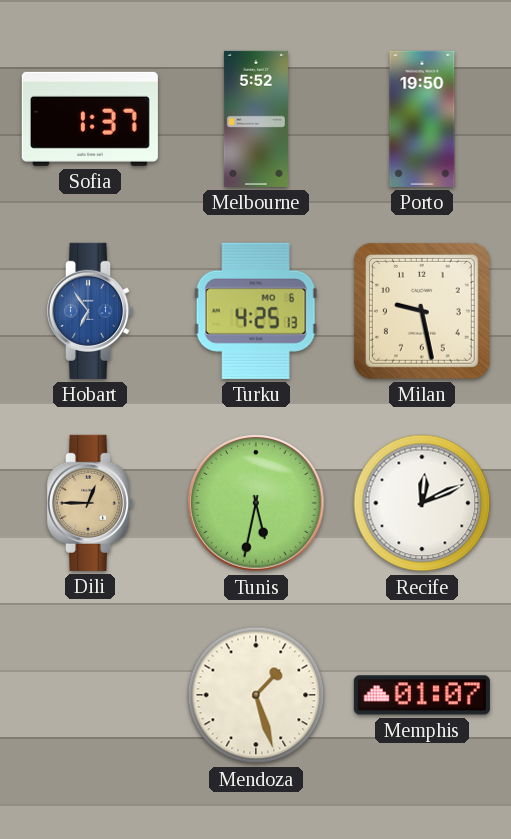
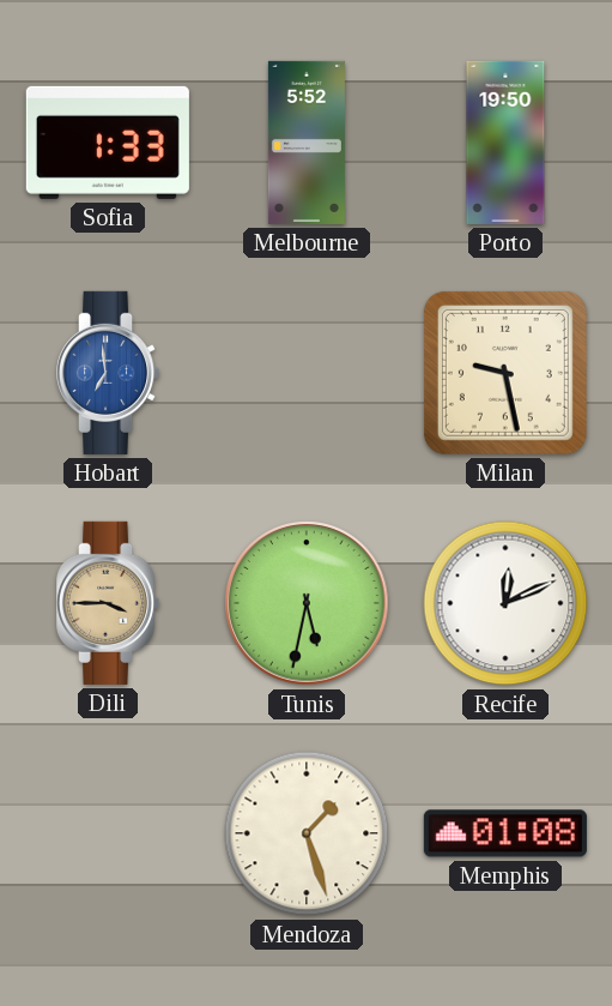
Sofia: 1:37 -> 1:33
Hobart: 6:54 -> 6:59
Turku: 4:25 -> none
Dili: 12:45 -> 3:45
Memphis: 01:07 -> 01:08
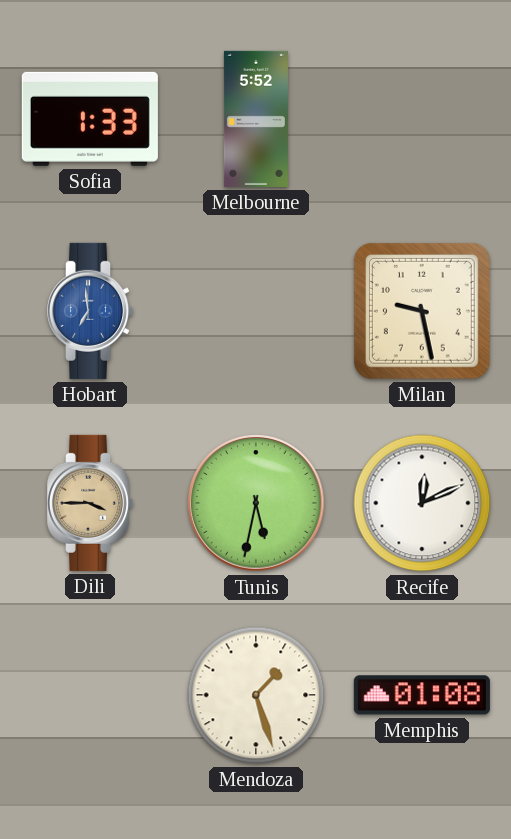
Porto: 19:50 -> none
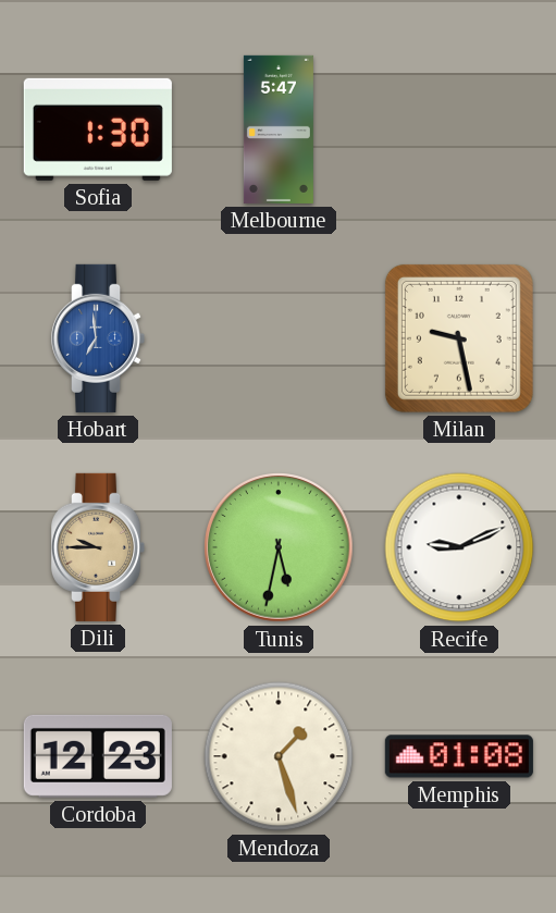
Sofia: 1:33 -> 1:30
Melbourne: 5:52 -> 5:47
Dili: 3:45 -> 9:45
Recife: 12:11 -> 9:11
Cordoba: none -> 12:23
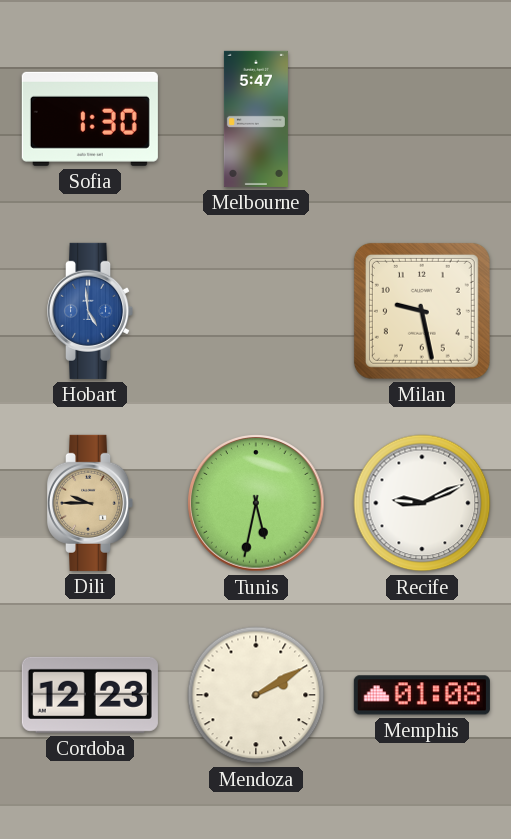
Hobart: 6:59 -> 4:59
Mendoza: 1:27 -> 2:10
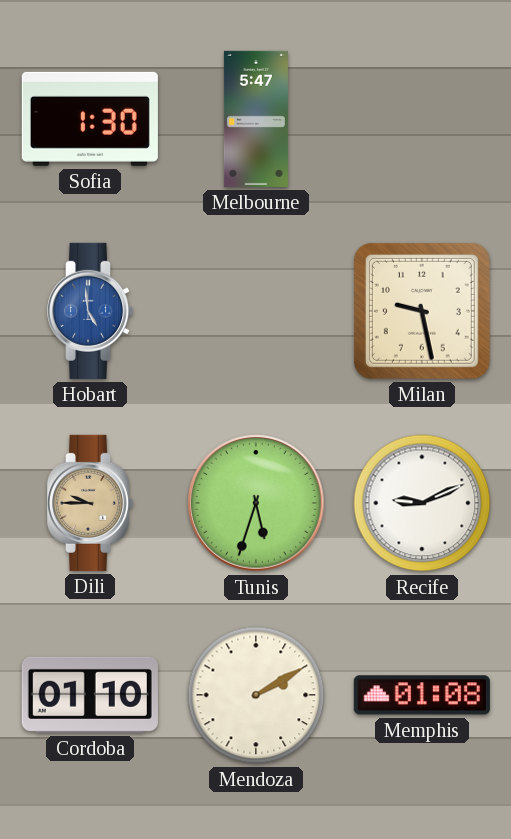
Tunis: 5:32 -> 5:33
Cordoba: 12:23 -> 01:10
